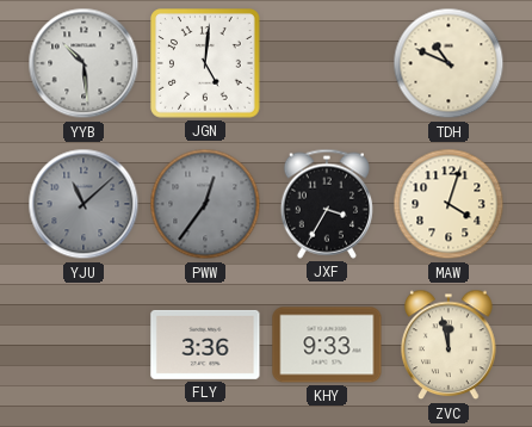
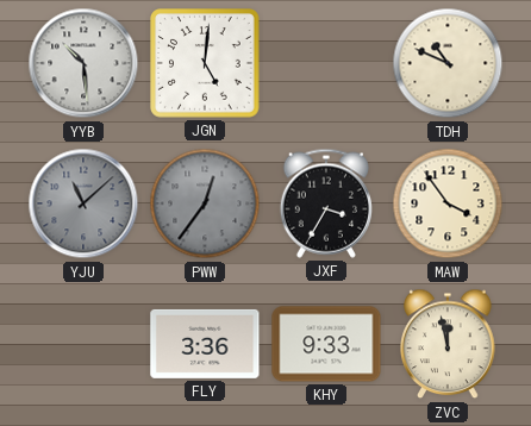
MAW: 4:03 -> 3:54
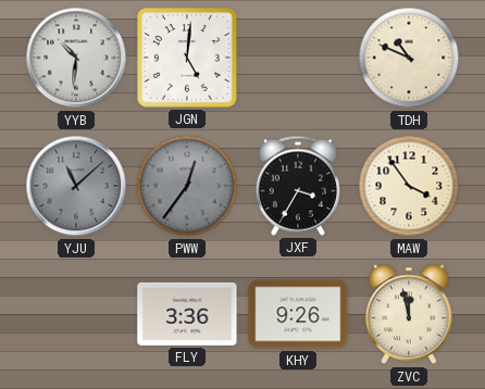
YYB: 10:29 -> 10:31
KHY: 9:33 -> 9:26
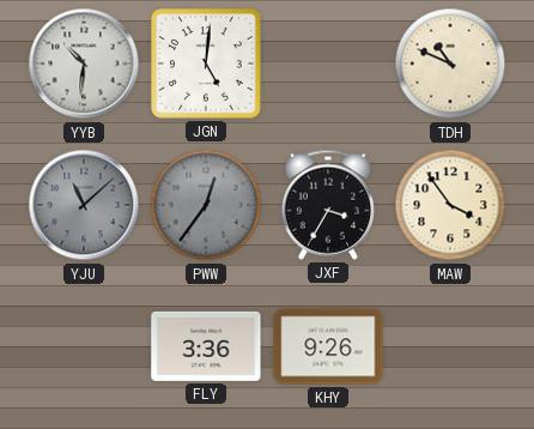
ZVC: 11:58 -> none
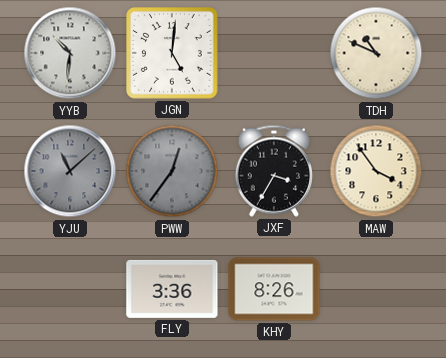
KHY: 9:26 -> 8:26
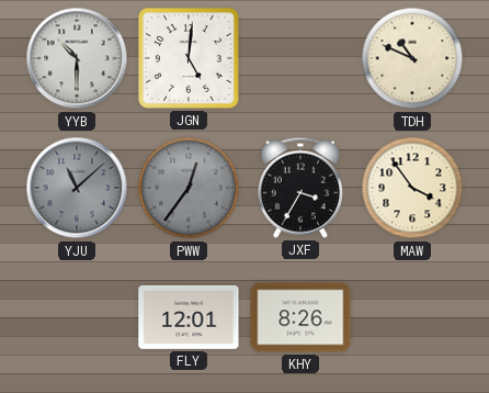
YYB: 10:31 -> 10:30
FLY: 3:36 -> 12:01
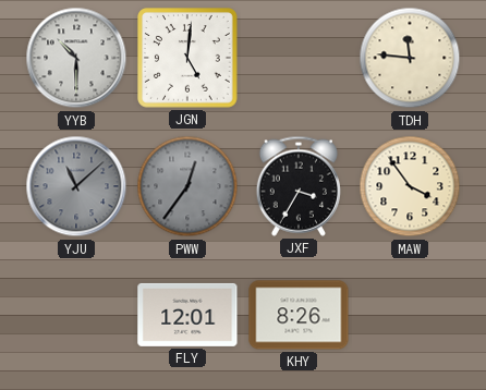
TDH: 10:49 -> 11:46
